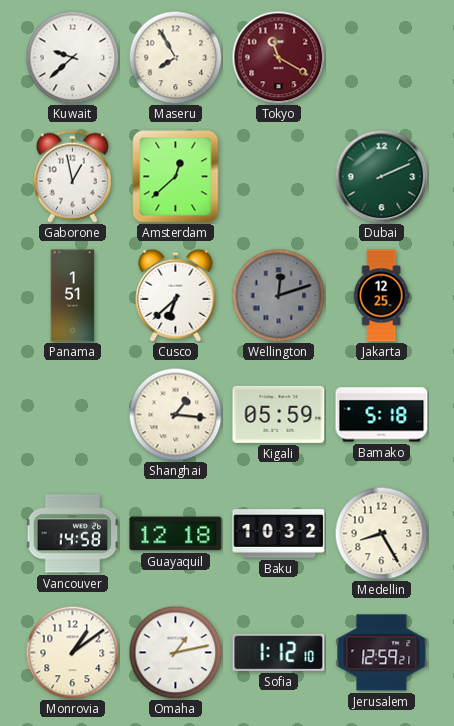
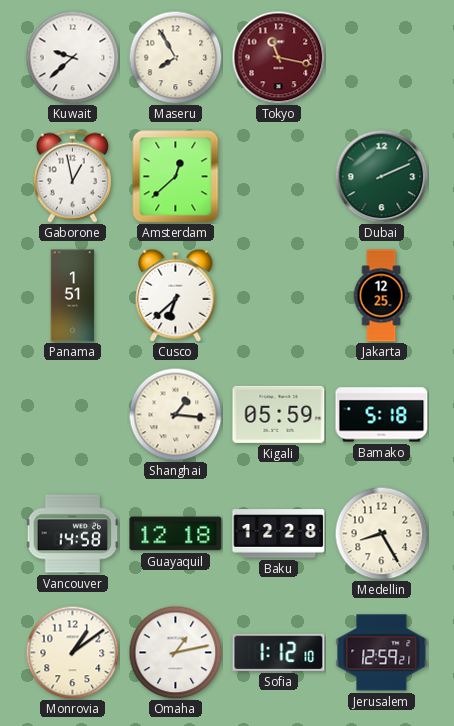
Tokyo: 11:20 -> 11:17
Wellington: 12:12 -> none
Baku: 10:32 -> 12:28
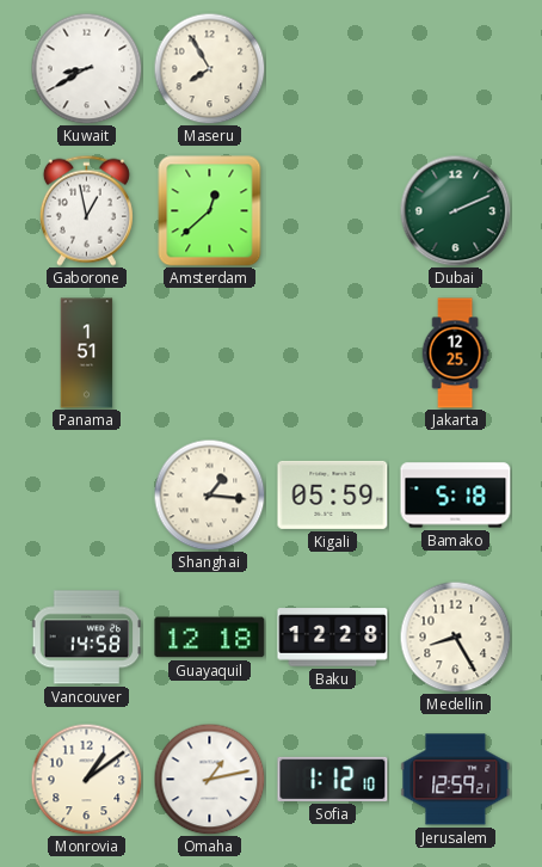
Kuwait: 9:38 -> 8:40
Tokyo: 11:17 -> none
Cusco: 6:38 -> none
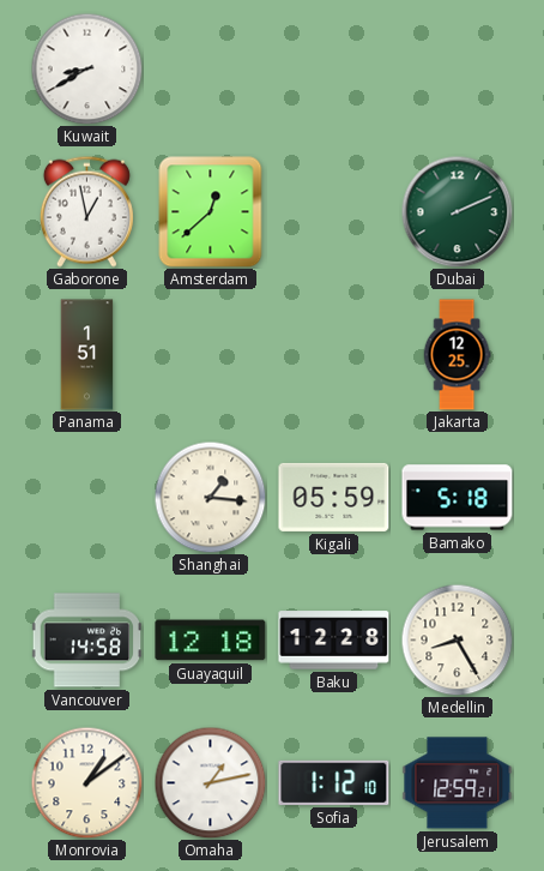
Maseru: 7:55 -> none
